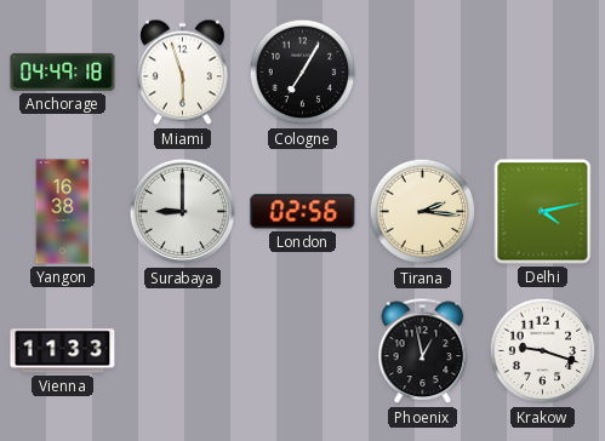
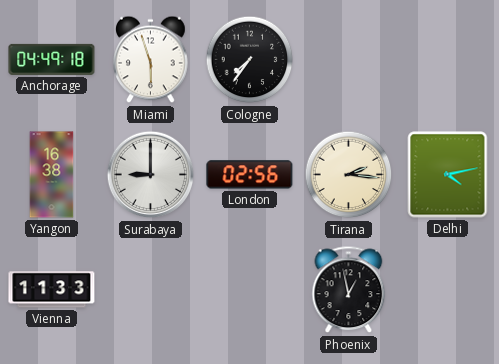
Cologne: 7:05 -> 7:36
Krakow: 9:18 -> none
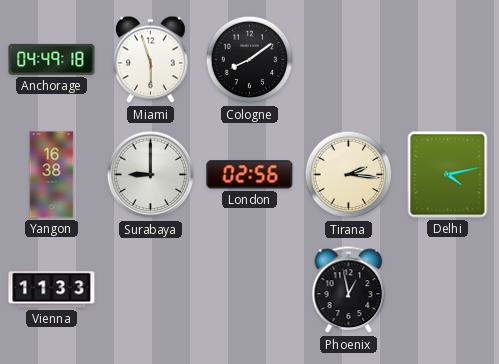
Cologne: 7:36 -> 8:09
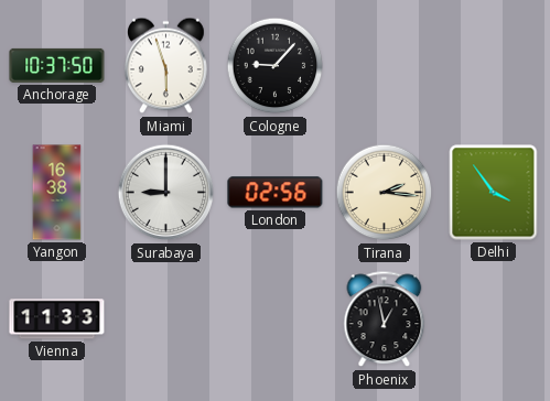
Anchorage: 04:49 -> 10:37
Cologne: 8:09 -> 9:07
Delhi: 4:13 -> 3:54
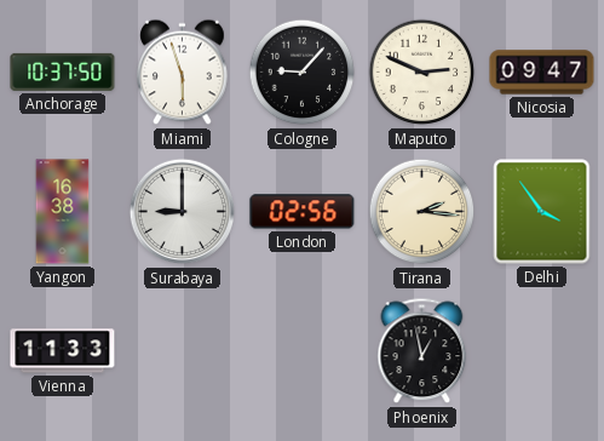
Maputo: none -> 2:49
Nicosia: none -> 09:47
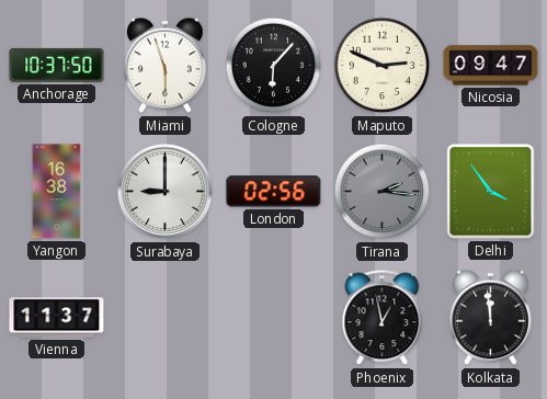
Cologne: 9:07 -> 6:07
Tirana dial: cream -> grey
Vienna: 11:33 -> 11:37
Kolkata: none -> 11:59
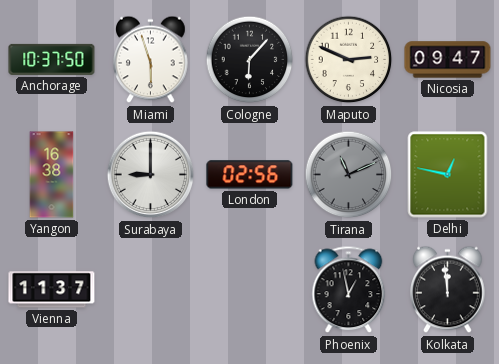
Tirana: 2:16 -> 11:11
Delhi: 3:54 -> 12:47
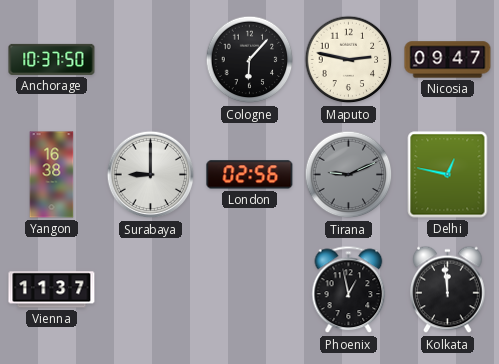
Miami: 5:57 -> none
Maputo: 2:49 -> 2:47
Tirana: 11:11 -> 9:11
